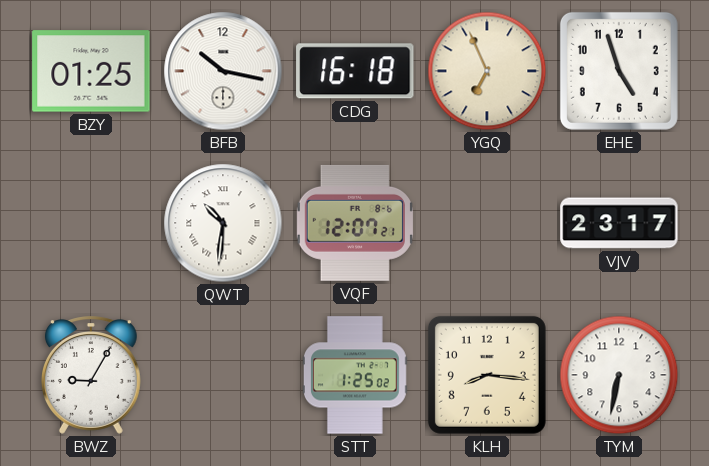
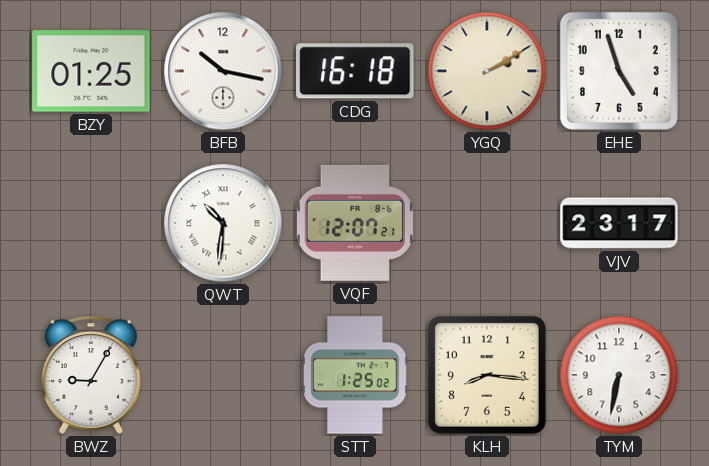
YGQ: 6:56 -> 2:10
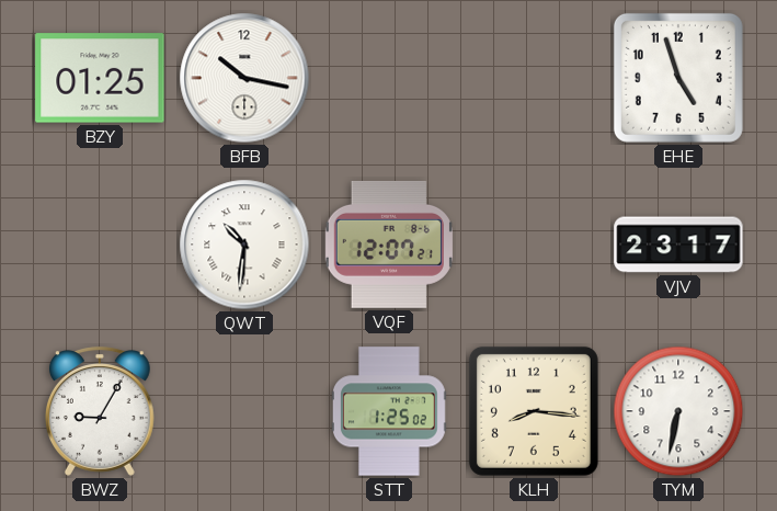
CDG: 16:18 -> none
YGQ: 2:10 -> none
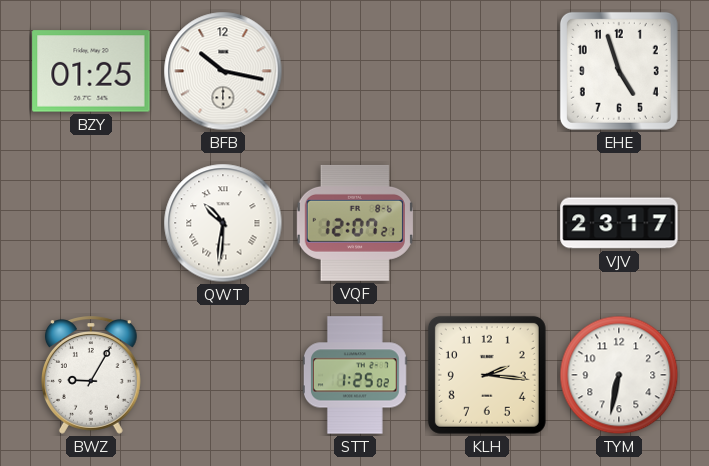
KLH: 8:16 -> 2:16
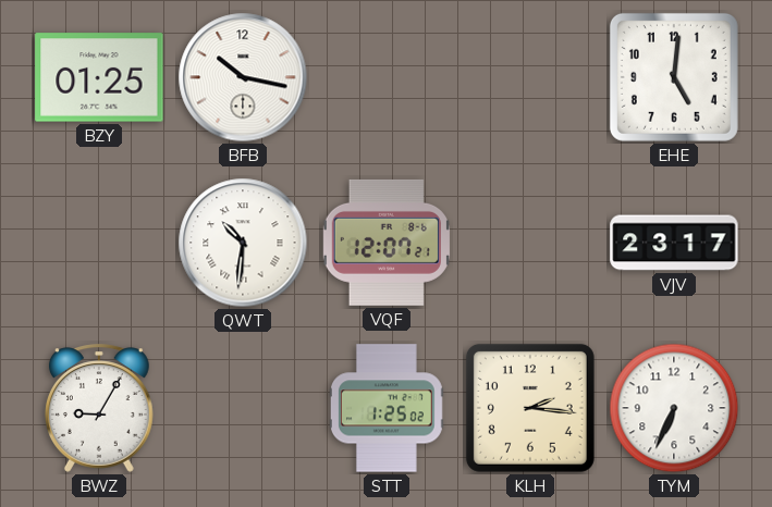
EHE: 4:57 -> 5:01
TYM: 6:32 -> 6:34
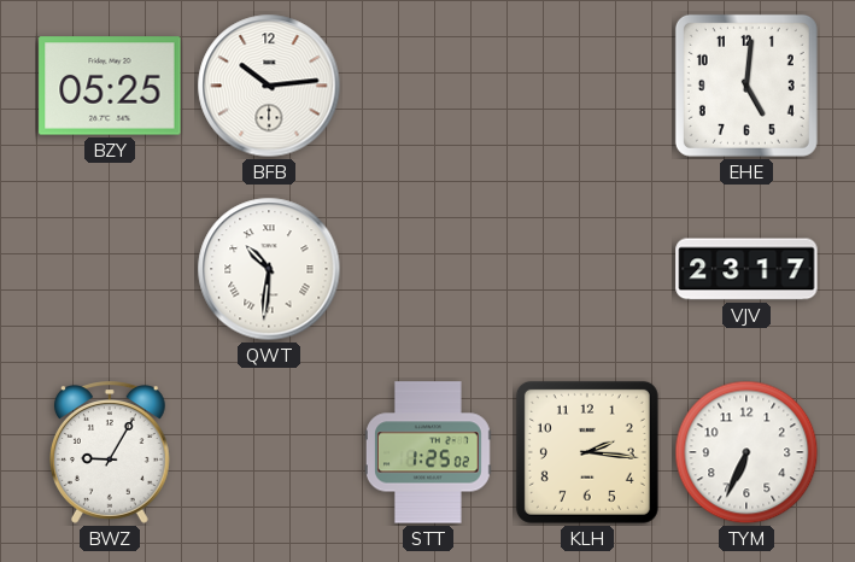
BZY: 01:25 -> 05:25
BFB: 10:17 -> 10:14
VQF: 12:07 -> none
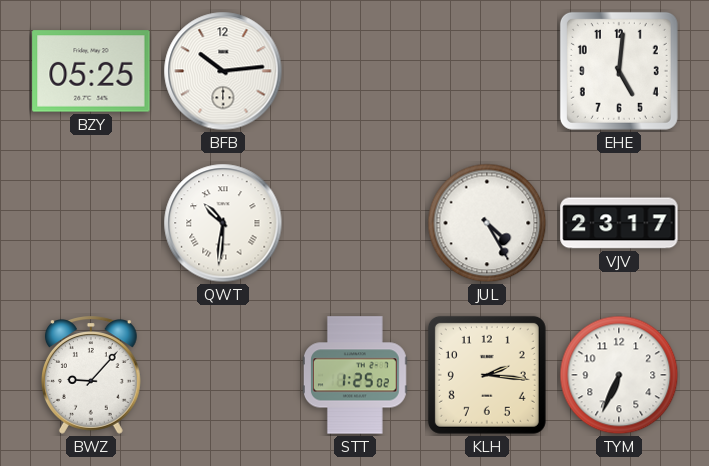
JUL: none -> 4:25
BWZ: 9:05 -> 9:07
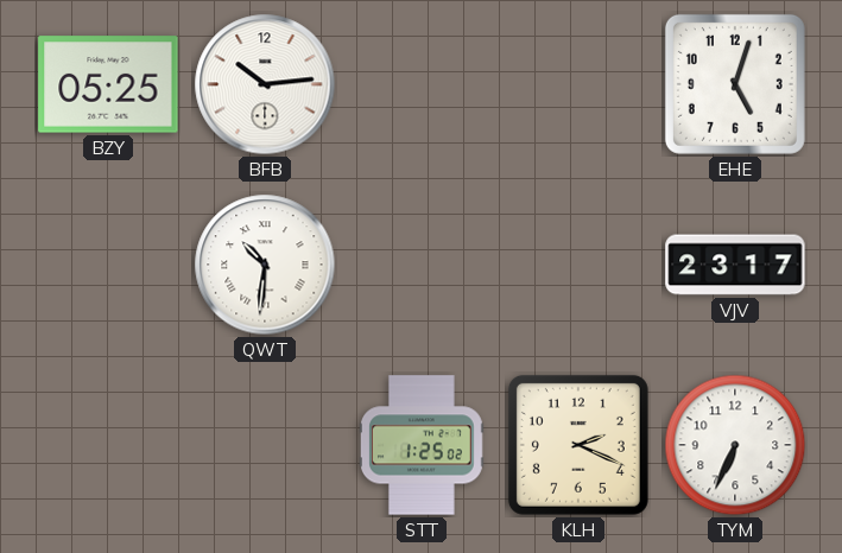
EHE: 5:01 -> 5:03
JUL: 4:25 -> none
BWZ: 9:07 -> none
KLH: 2:16 -> 2:19
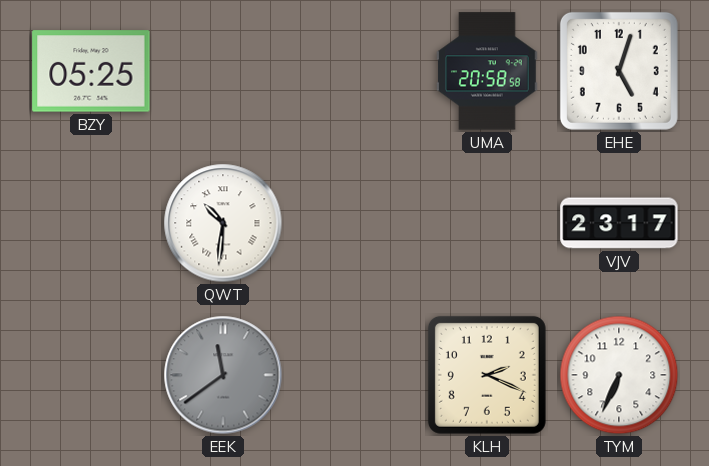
BFB: 10:14 -> none
UMA: none -> 20:58
EEK: none -> 11:39
STT: 1:25 -> none
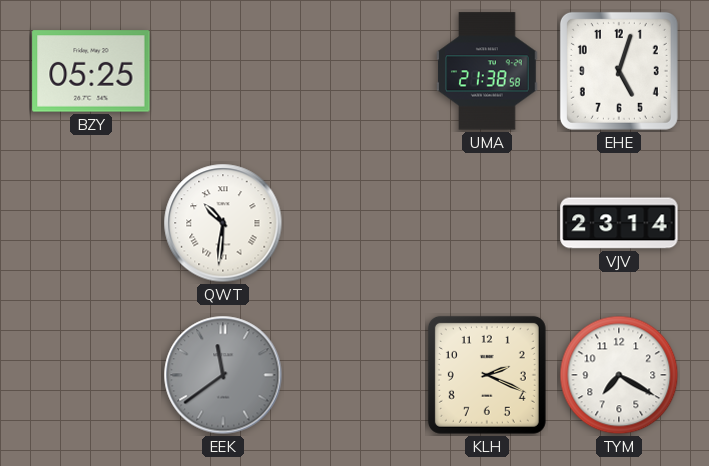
UMA: 20:58 -> 21:38
VJV: 23:17 -> 23:14
TYM: 6:34 -> 7:20
